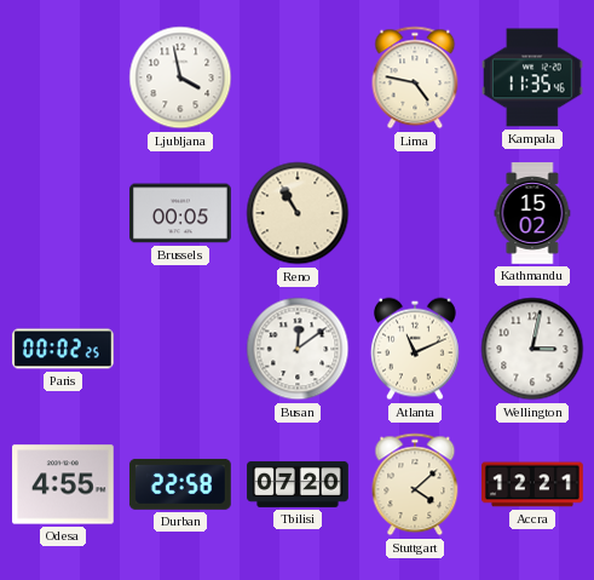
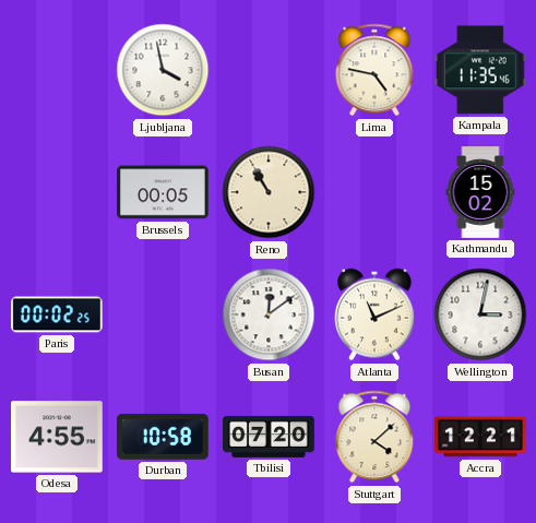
Durban: 22:58 -> 10:58
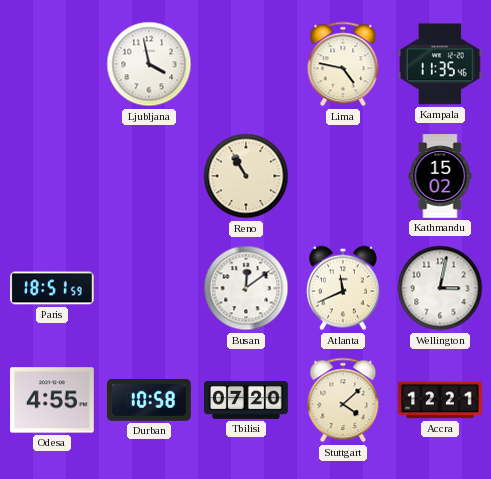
Brussels: 00:05 -> none
Paris: 00:02 -> 18:51
Atlanta: 11:11 -> 11:41
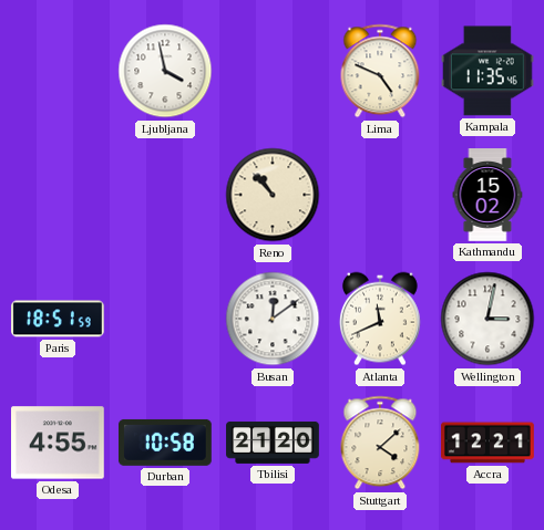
Lima: 4:47 -> 4:49
Reno: 10:55 -> 10:53
Tbilisi: 07:20 -> 21:20
